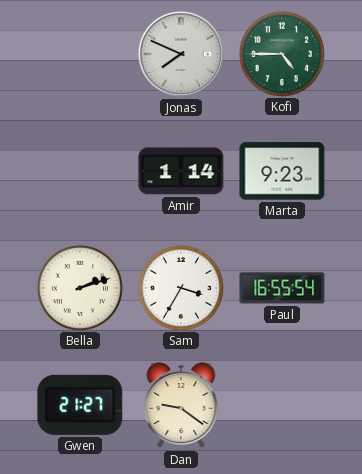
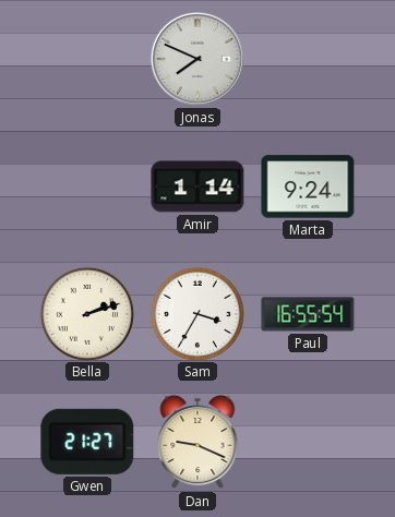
Kofi: 4:45 -> none
Marta: 9:23 -> 9:24
Dan: 9:21 -> 9:19
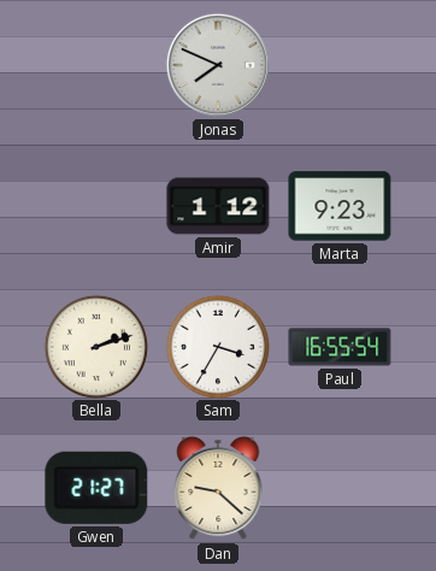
Amir: 1:14 -> 1:12
Marta: 9:24 -> 9:23
Dan: 9:19 -> 9:22
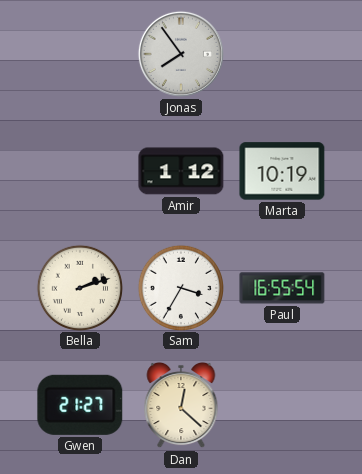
Jonas: 7:49 -> 7:54
Marta: 9:23 -> 10:19
Dan: 9:22 -> 12:22
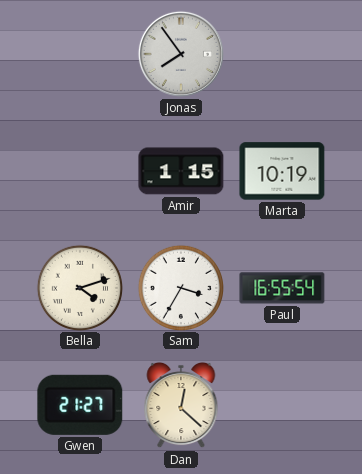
Amir: 1:12 -> 1:15
Bella: 2:12 -> 4:12
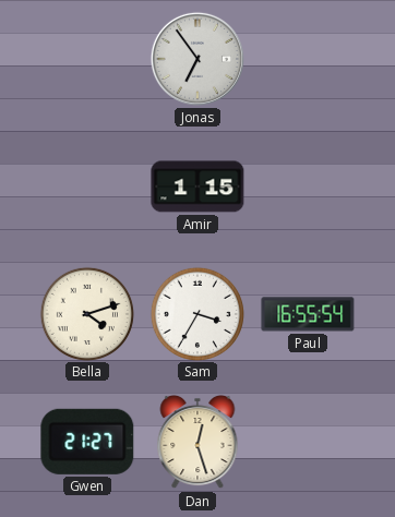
Jonas: 7:54 -> 6:54
Marta: 10:19 -> none
Dan: 12:22 -> 12:27
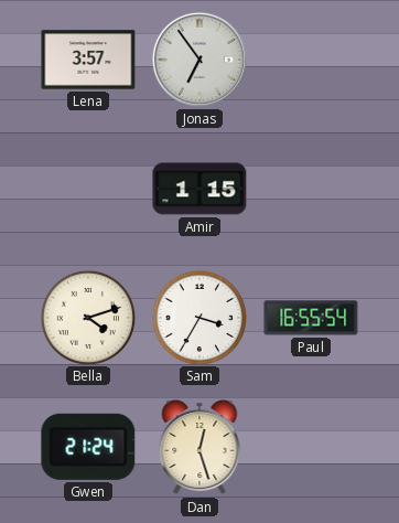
Lena: none -> 3:57
Gwen: 21:27 -> 21:24
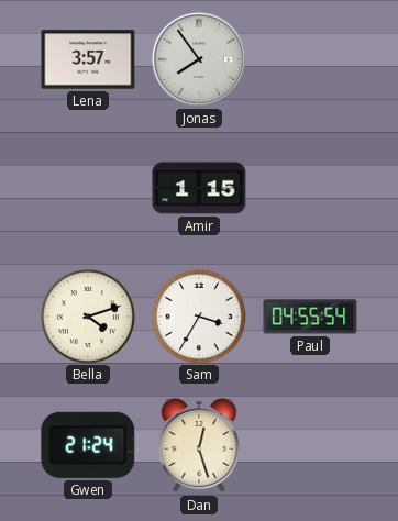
Jonas: 6:54 -> 7:54
Paul: 16:55 -> 04:55
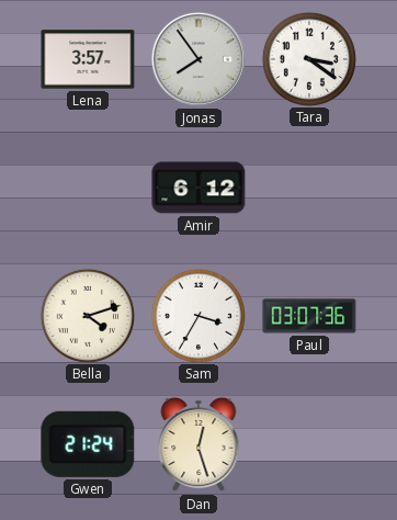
Tara: none -> 3:21
Amir: 1:15 -> 6:12
Paul: 04:55 -> 03:07
